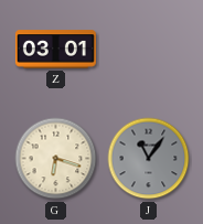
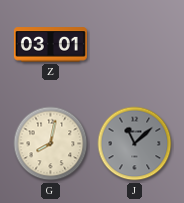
G: 6:18 -> 8:02
J: 11:06 -> 11:08
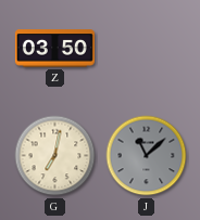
Z: 03:01 -> 03:50
G: 8:02 -> 7:02
